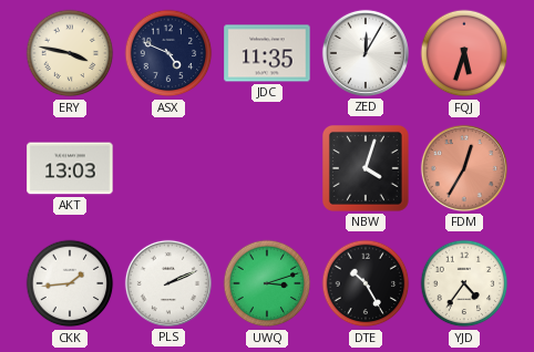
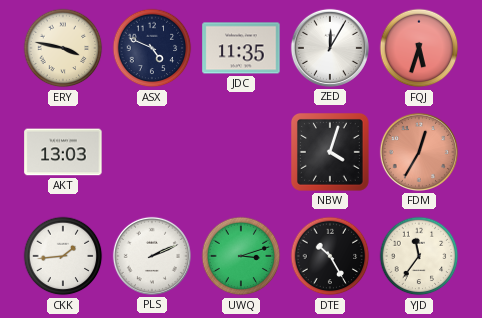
YJD: 4:36 -> 11:36
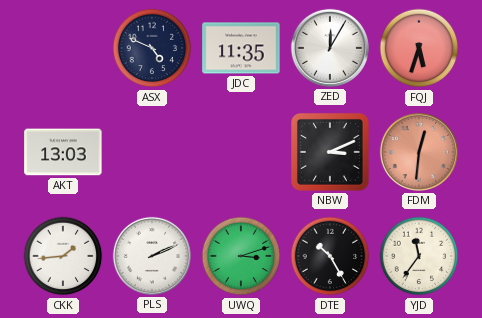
ERY: 3:47 -> none
NBW: 4:03 -> 3:11
FDM: 12:35 -> 12:31
